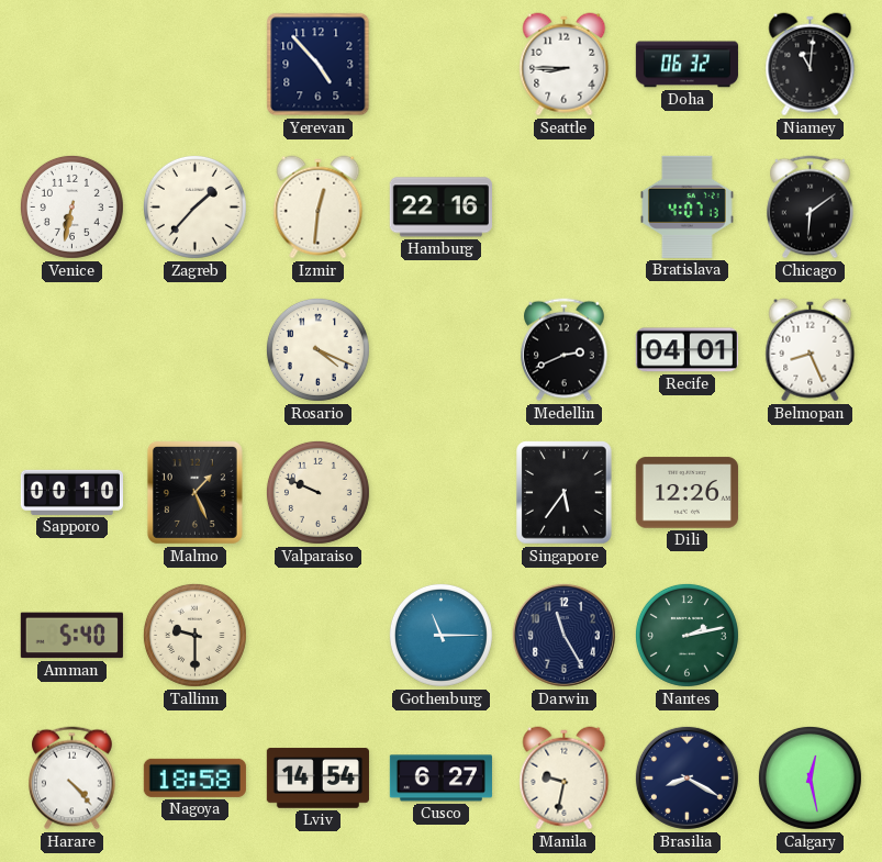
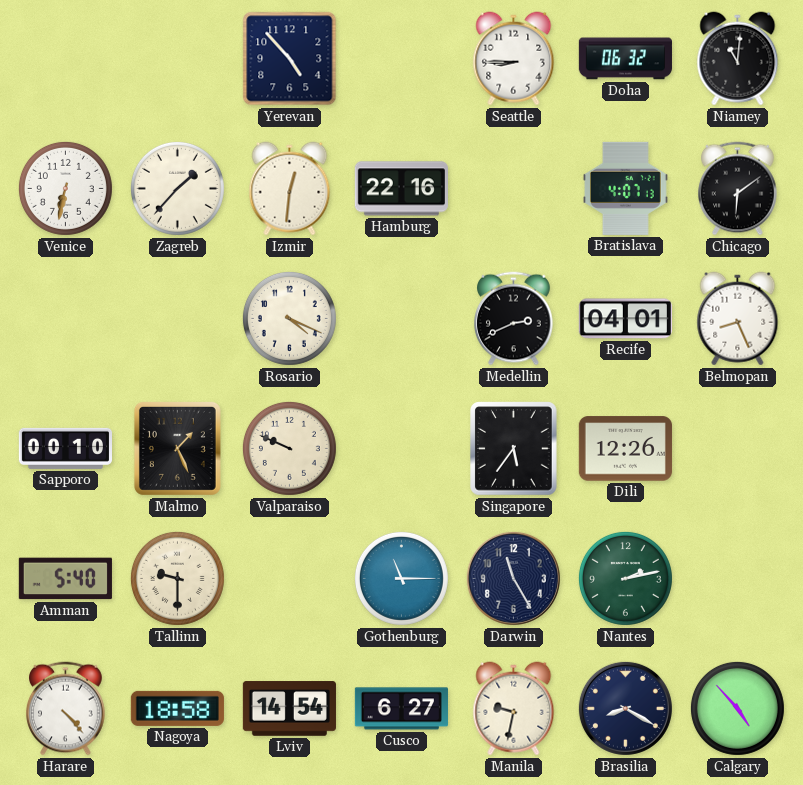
Calgary: 12:28 -> 4:53
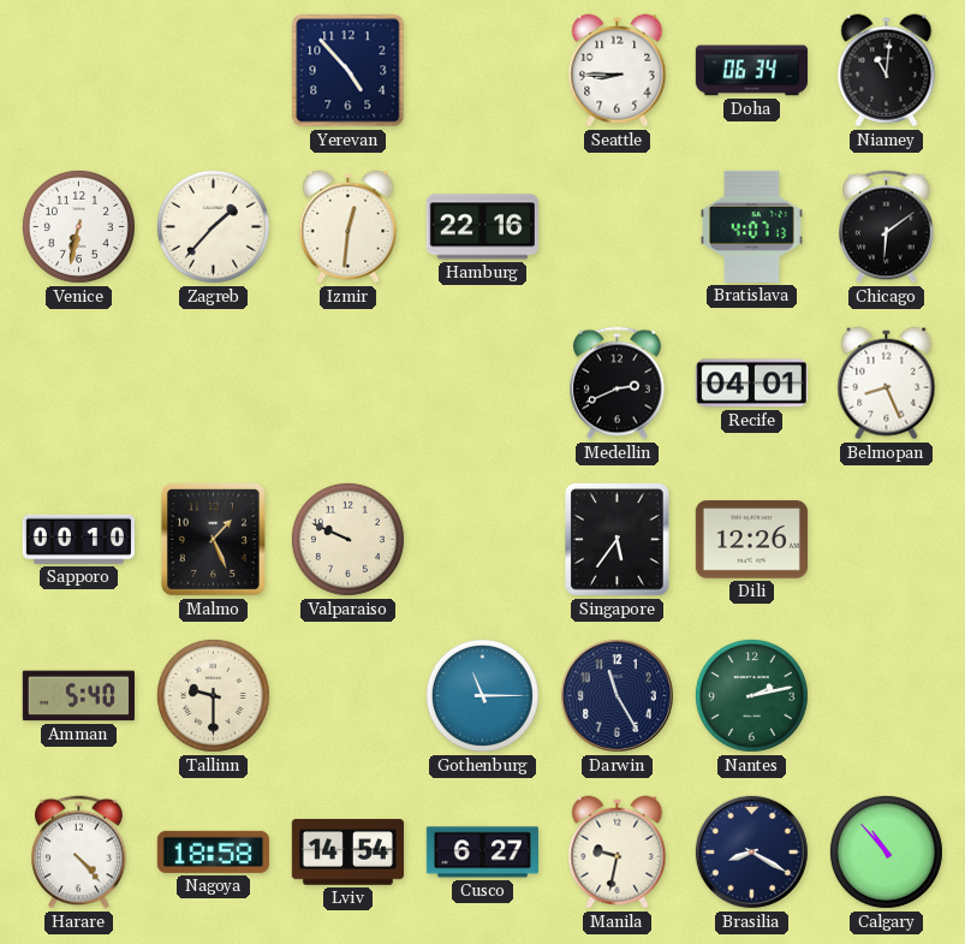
Doha: 06:32 -> 06:34
Rosario: 4:19 -> none
Calgary: 4:53 -> 10:53
